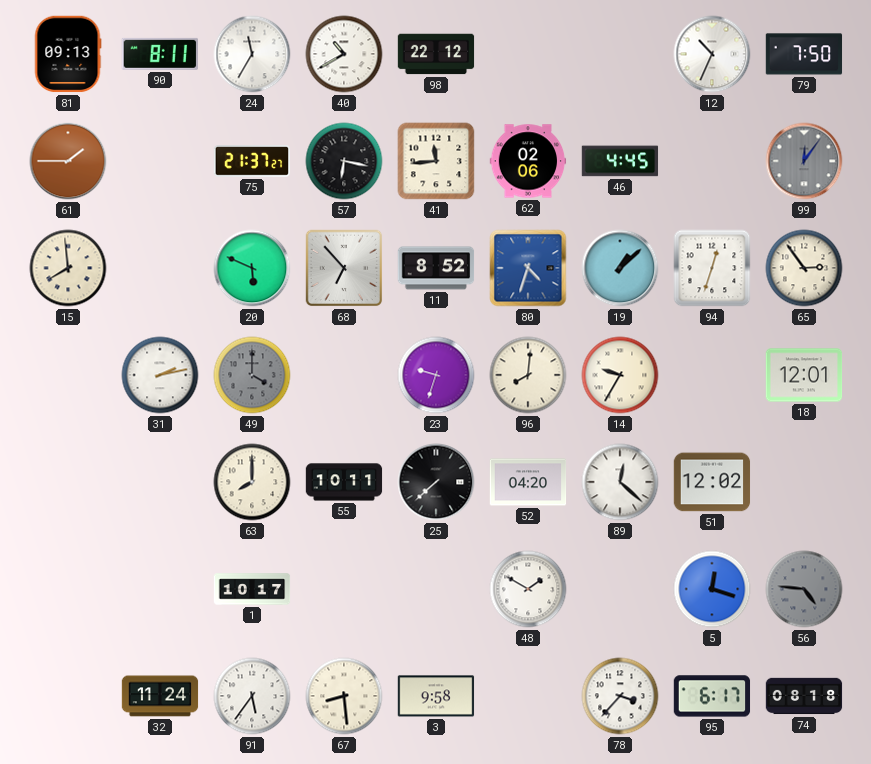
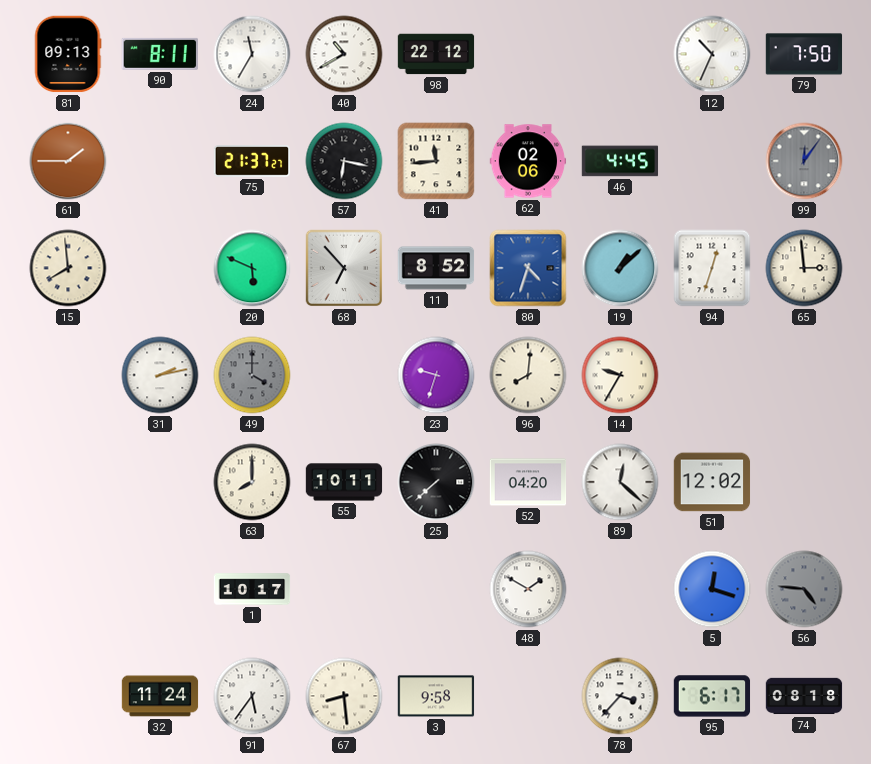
65: 2:54 -> 2:59
18: 12:01 -> none
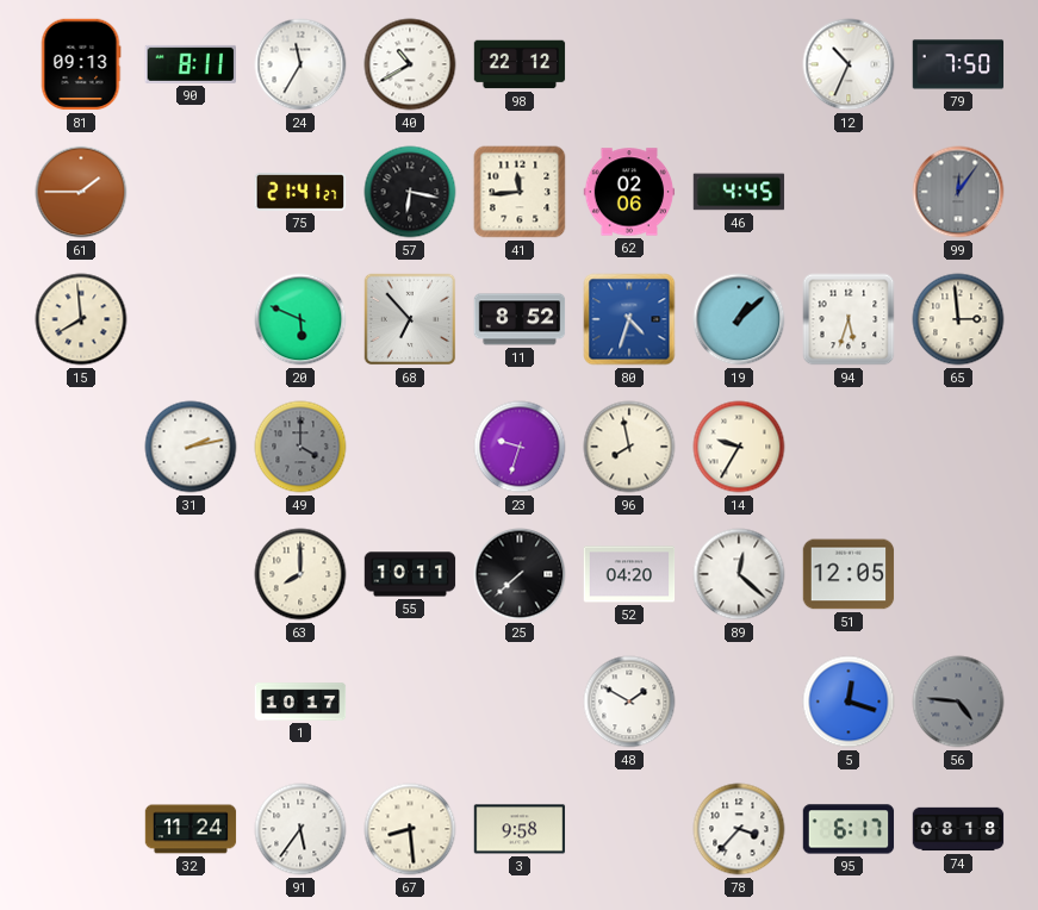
75: 21:37 -> 21:41
94: 12:33 -> 5:33
96: 8:01 -> 7:58
51: 12:02 -> 12:05
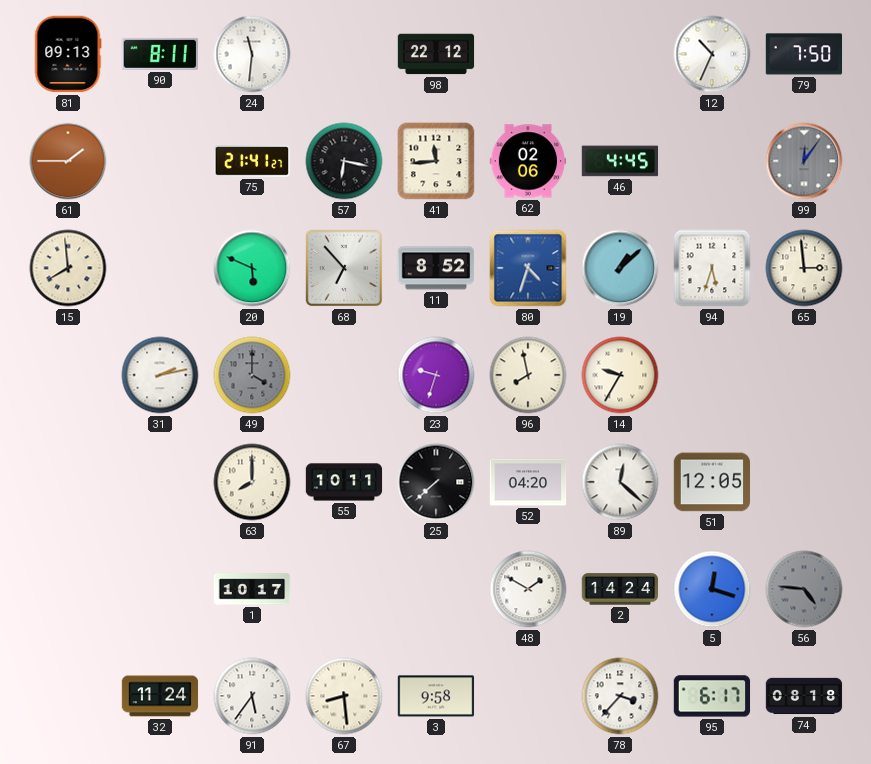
24: 11:35 -> 11:31
40: 10:40 -> none
2: none -> 14:24
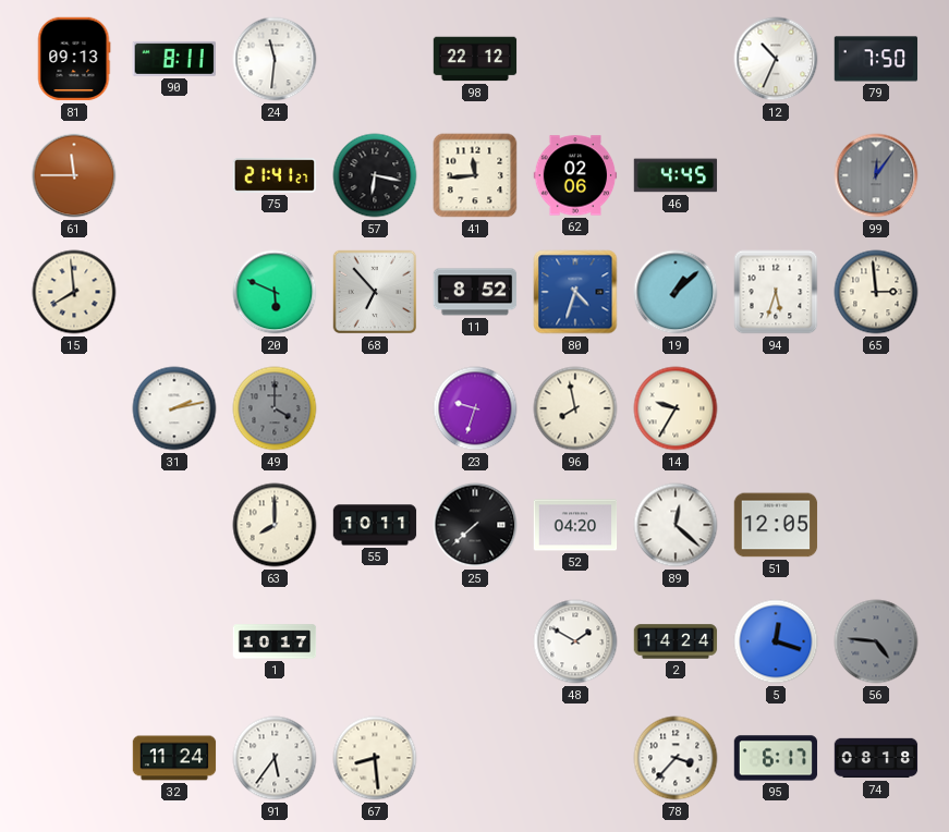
61: 1:45 -> 11:45
3: 9:58 -> none
